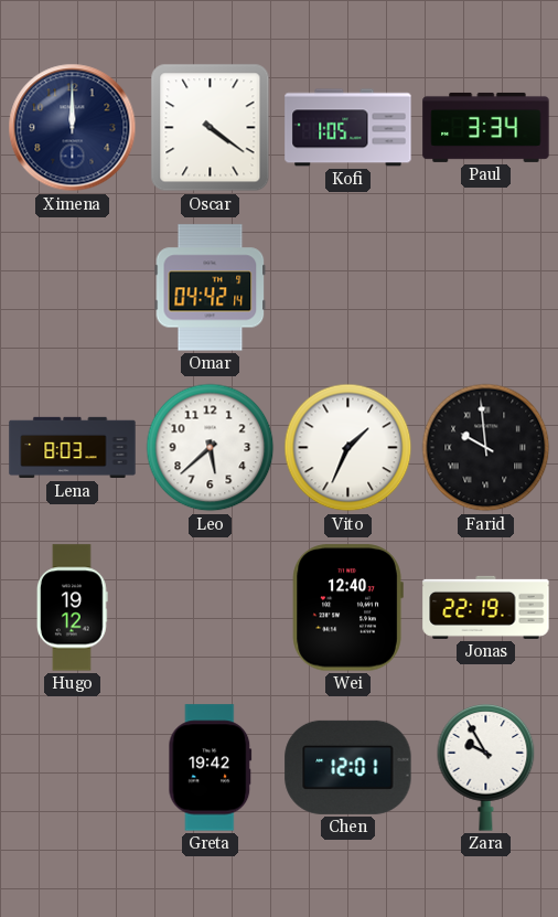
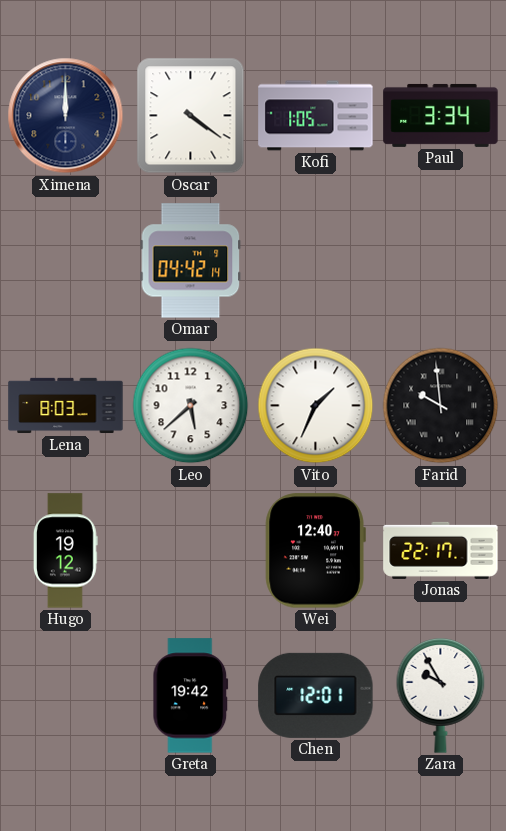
Jonas: 22:19 -> 22:17
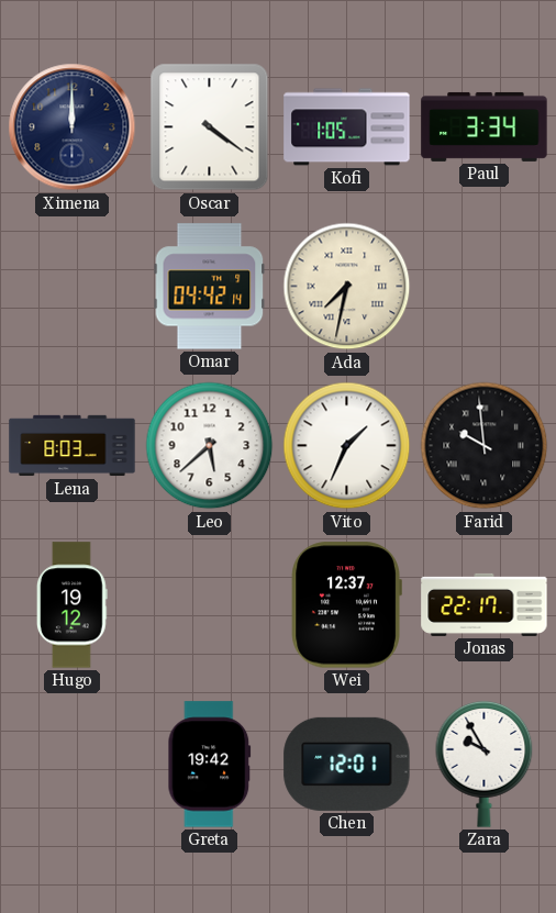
Ada: none -> 7:32
Wei: 12:40 -> 12:37
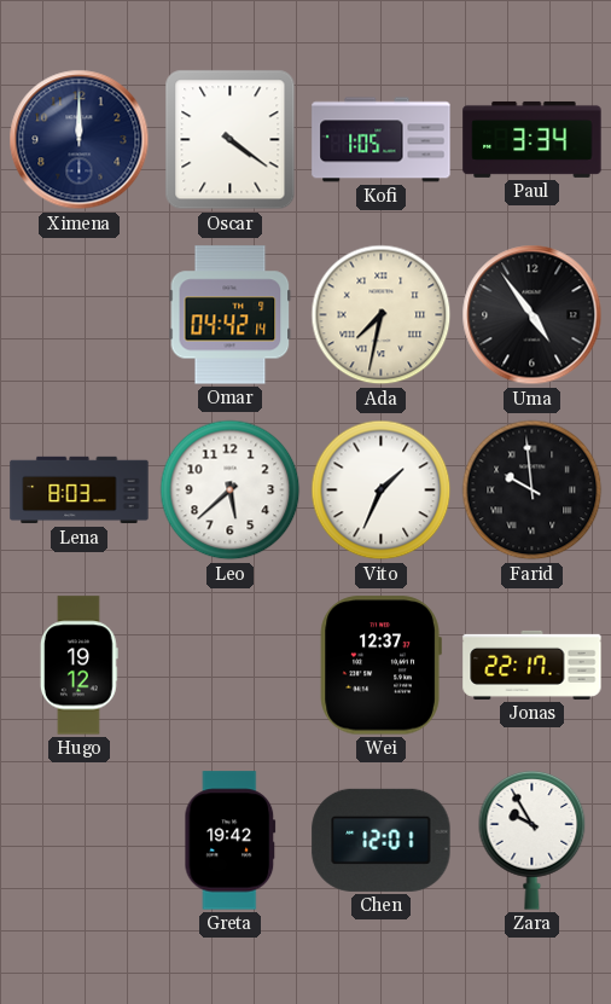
Uma: none -> 4:54
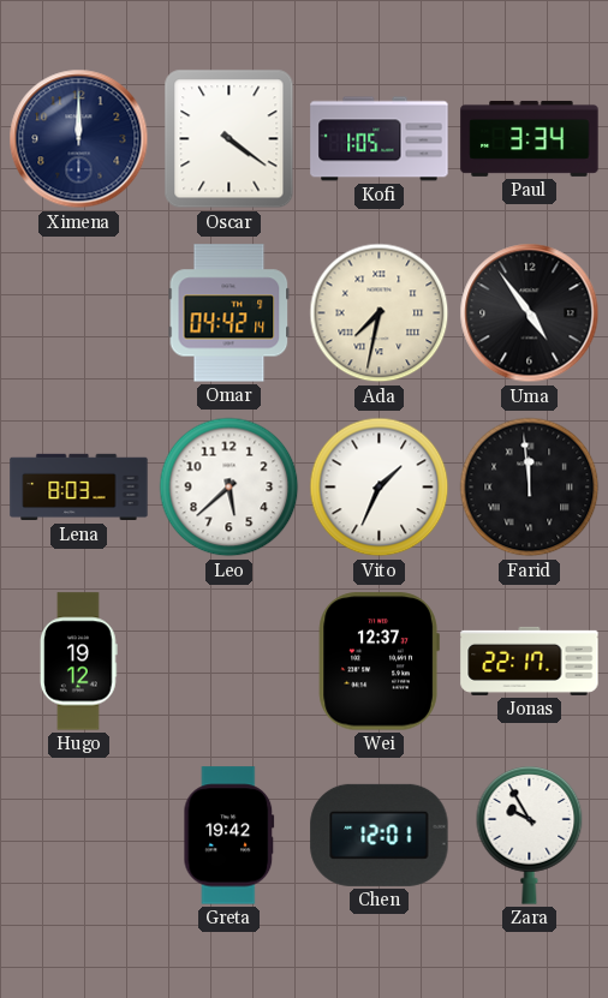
Farid: 9:59 -> 11:59
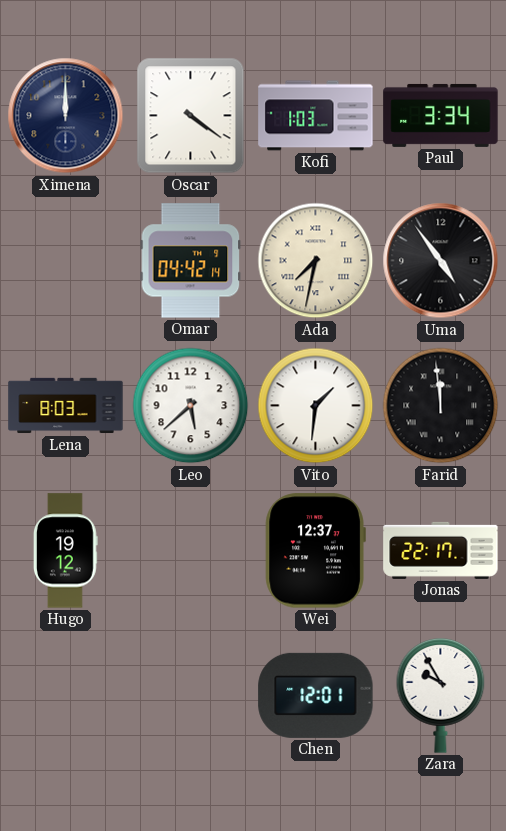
Kofi: 1:05 -> 1:03
Vito: 1:34 -> 1:31
Greta: 19:42 -> none
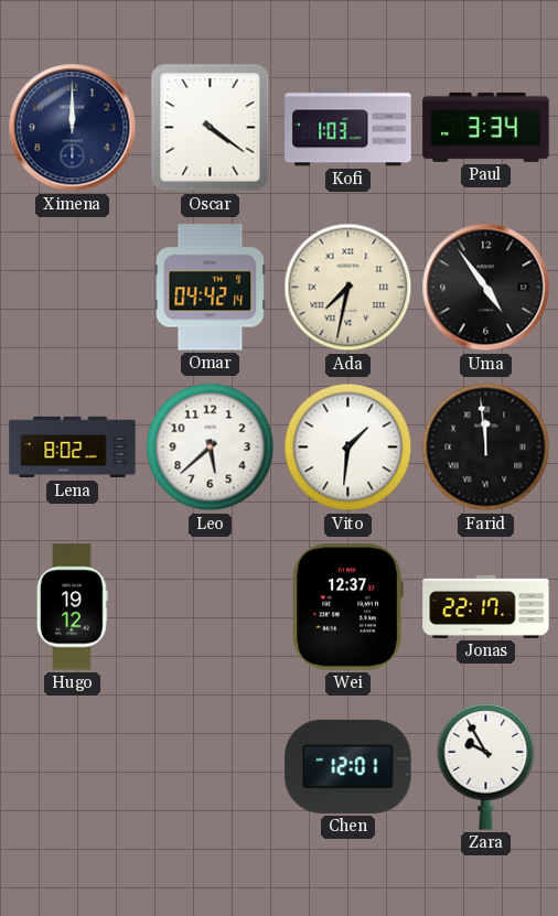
Lena: 8:03 -> 8:02
